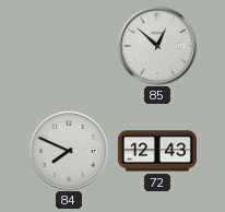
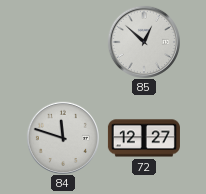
84: 7:49 -> 11:48
72: 12:43 -> 12:27
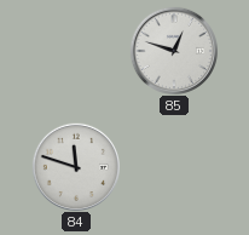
85: 12:52 -> 12:48
72: 12:27 -> none
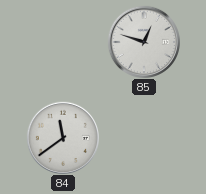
84: 11:48 -> 11:39
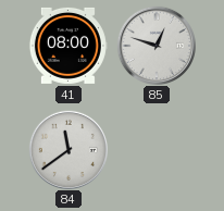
41: none -> 08:00
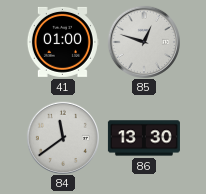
41: 08:00 -> 01:00
86: none -> 13:30
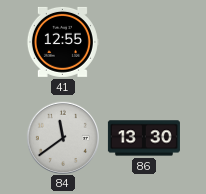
41: 01:00 -> 12:55
85: 12:48 -> none
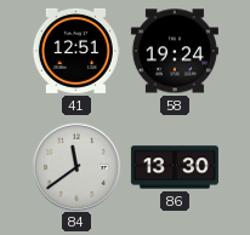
41: 12:55 -> 12:51
58: none -> 19:24
